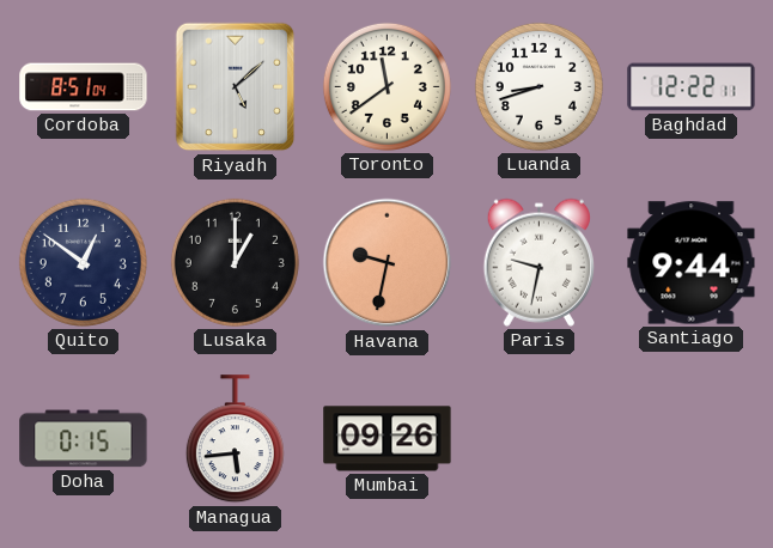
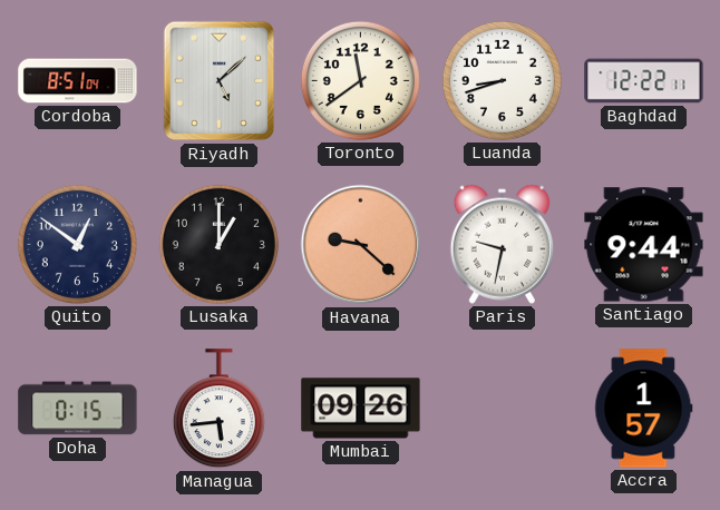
Havana: 9:32 -> 9:22
Accra: none -> 1:57
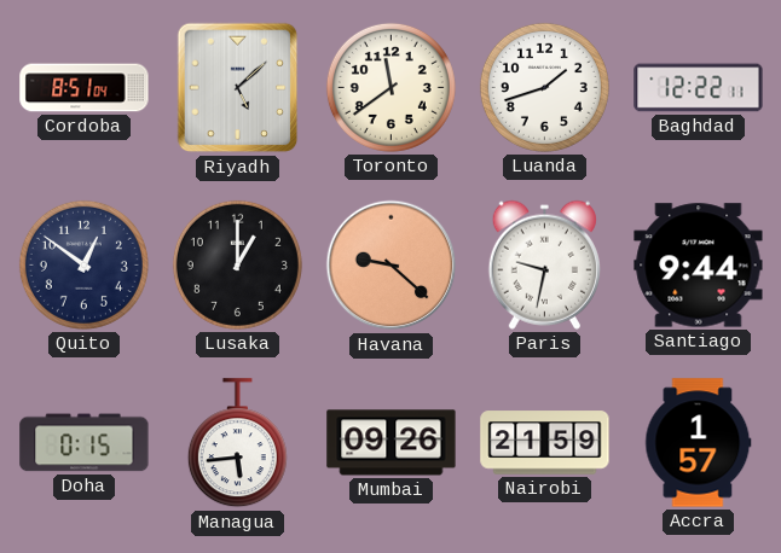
Luanda: 8:42 -> 1:42
Nairobi: none -> 21:59
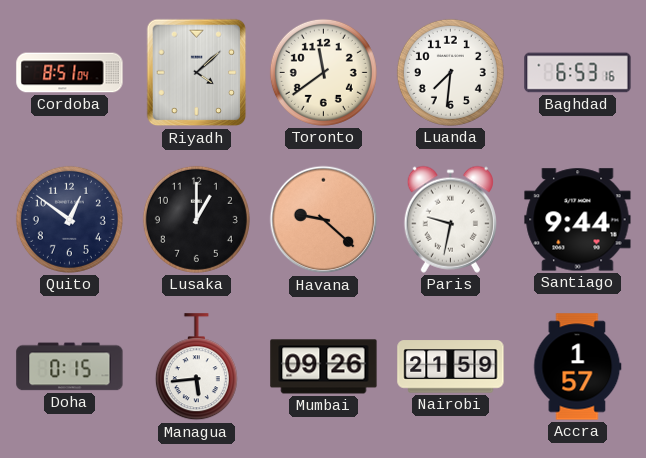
Riyadh: 5:08 -> 4:08
Luanda: 1:42 -> 7:31
Baghdad: 12:22 -> 6:53
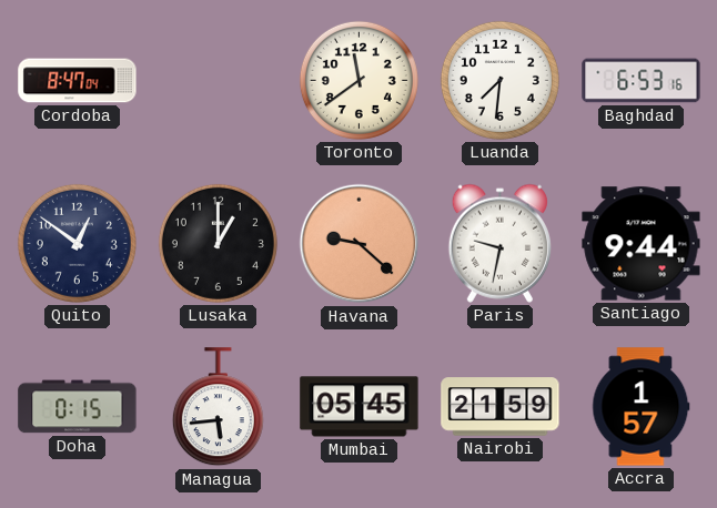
Cordoba: 8:51 -> 8:47
Riyadh: 4:08 -> none
Mumbai: 09:26 -> 05:45
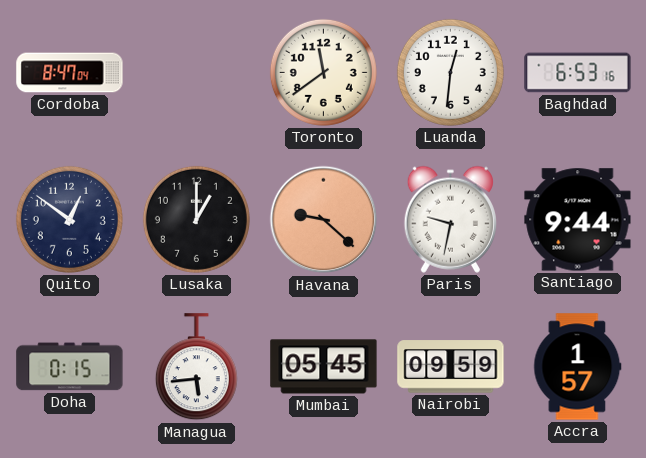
Luanda: 7:31 -> 12:31
Nairobi: 21:59 -> 09:59
